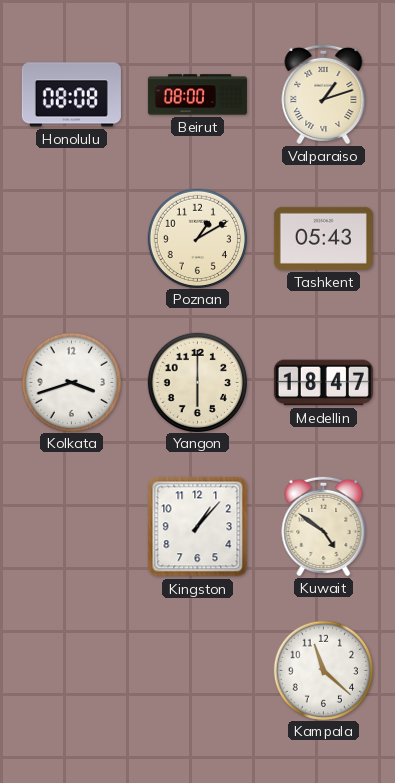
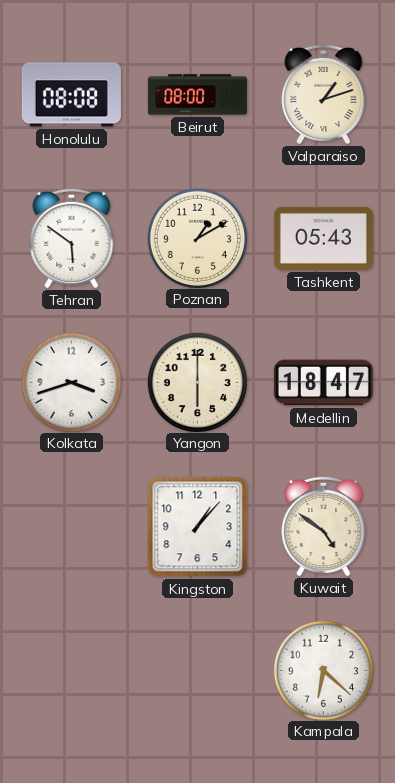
Tehran: none -> 5:51
Kampala: 11:22 -> 6:22
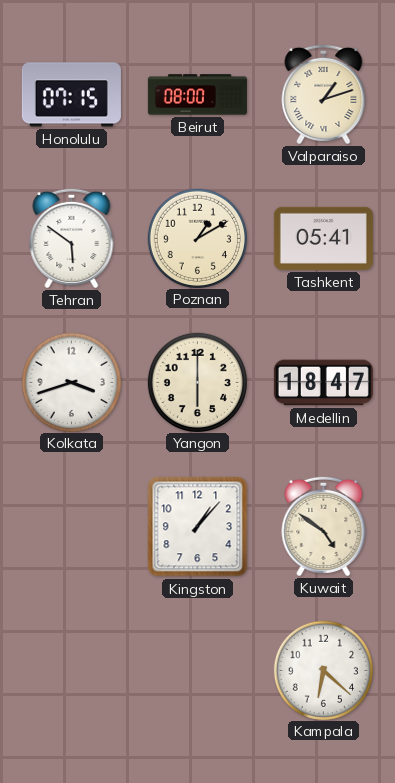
Honolulu: 08:08 -> 07:15
Tashkent: 05:43 -> 05:41
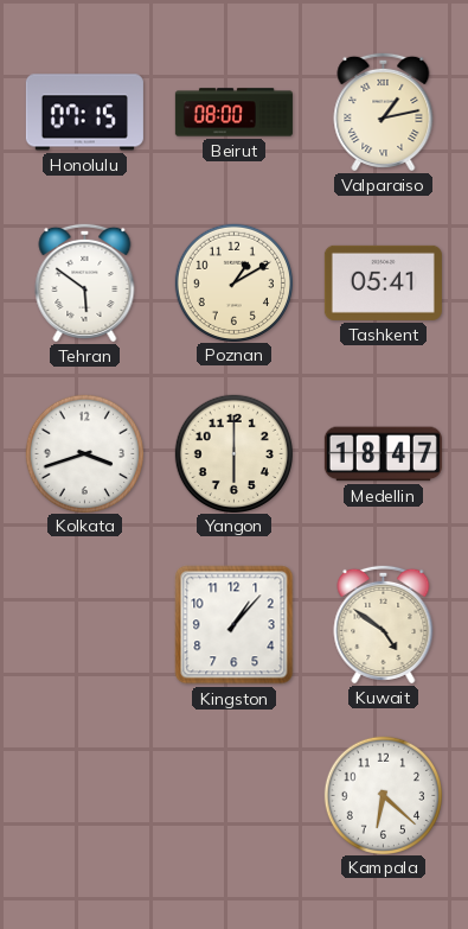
Valparaiso: 1:12 -> 1:13
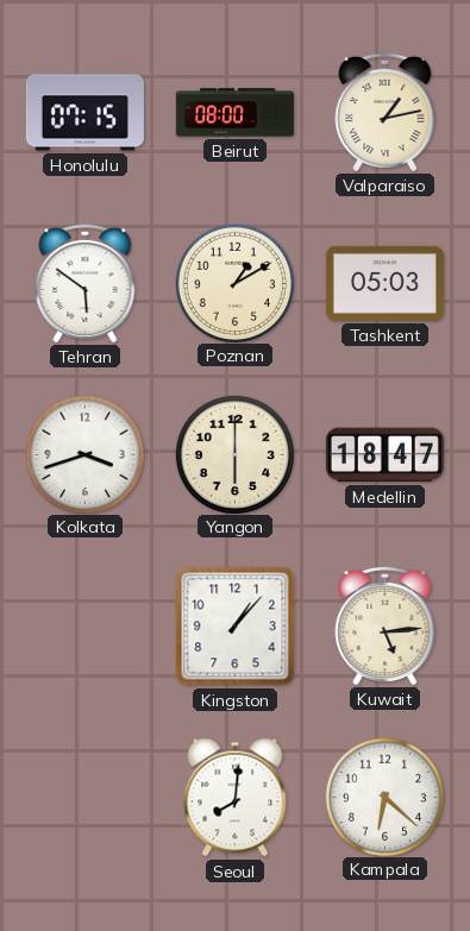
Tashkent: 05:41 -> 05:03
Kuwait: 4:51 -> 5:14
Seoul: none -> 8:01
